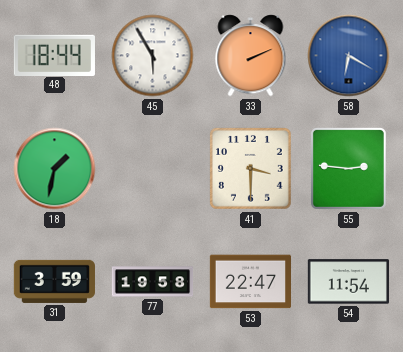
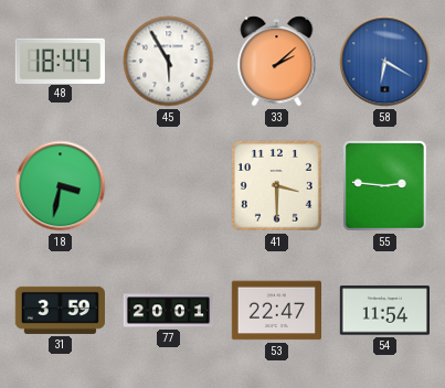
33: 2:11 -> 2:08
18: 1:32 -> 3:32
77: 19:58 -> 20:01
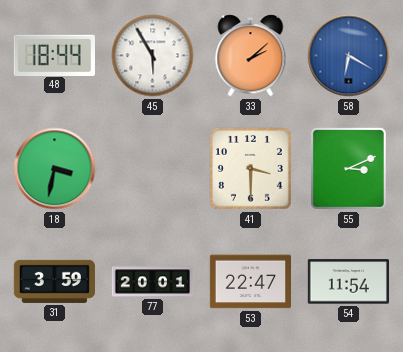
55: 2:46 -> 3:11
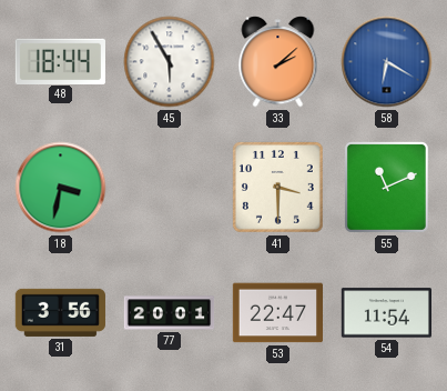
55: 3:11 -> 11:11
31: 3:59 -> 3:56
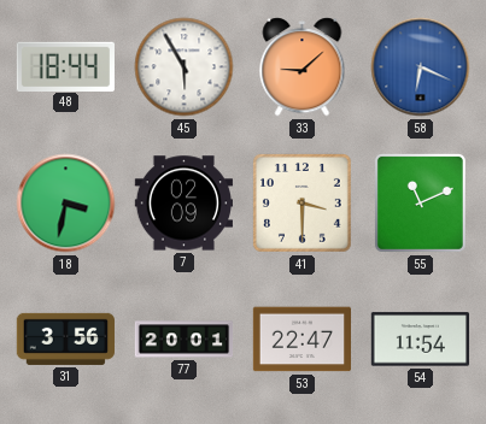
33: 2:08 -> 9:08
58: 6:20 -> 6:19
7: none -> 02:09
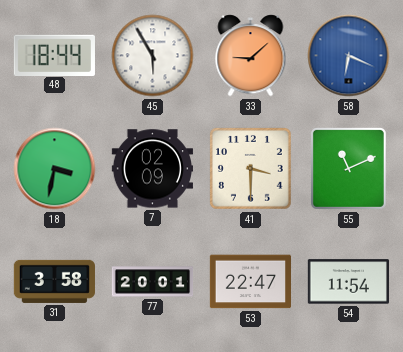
31: 3:56 -> 3:58
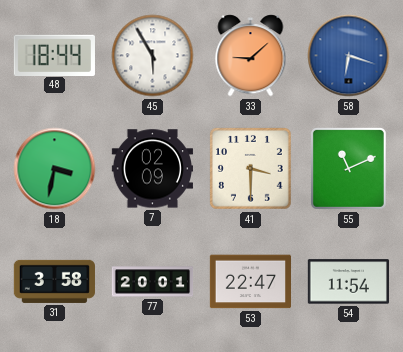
58: 6:19 -> 6:18
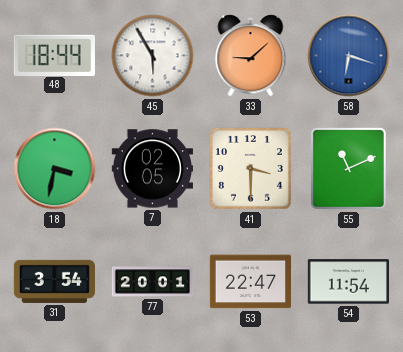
7: 02:09 -> 02:05
31: 3:58 -> 3:54
